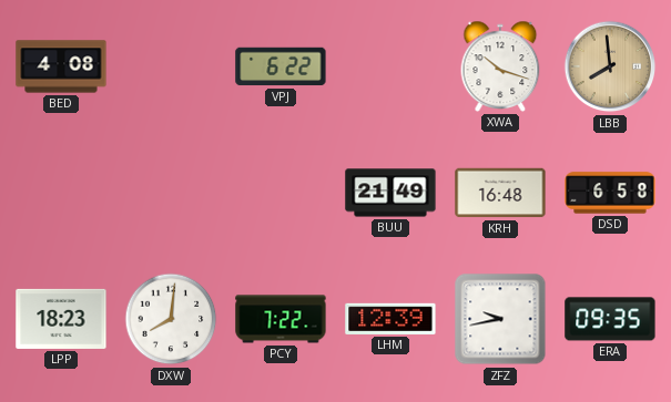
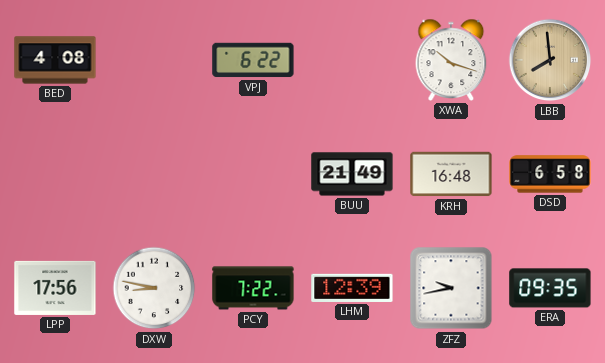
LPP: 18:23 -> 17:56
DXW: 8:01 -> 8:47
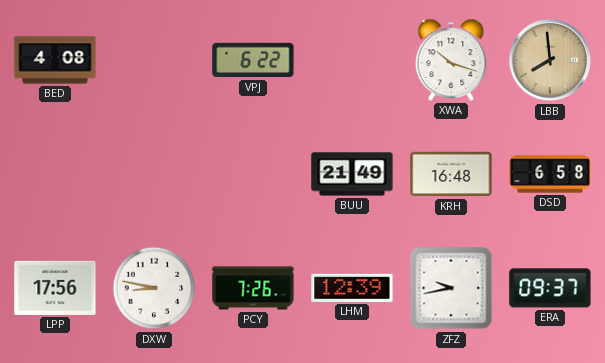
PCY: 7:22 -> 7:26
ERA: 09:35 -> 09:37
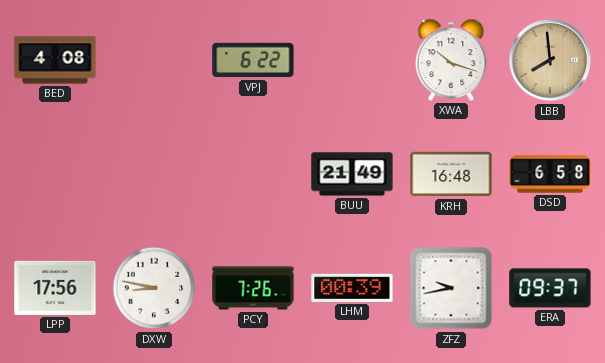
LHM: 12:39 -> 00:39
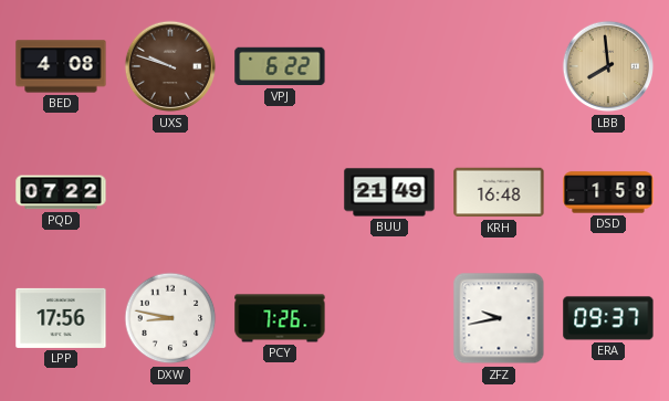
UXS: none -> 9:48
XWA: 10:18 -> none
PQD: none -> 07:22
DSD: 6:58 -> 1:58
LHM: 00:39 -> none
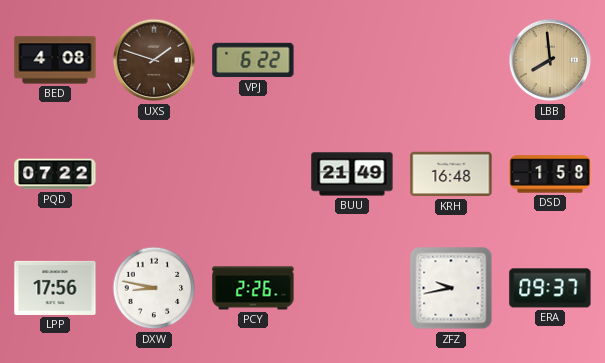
UXS: 9:48 -> 1:48
PCY: 7:26 -> 2:26
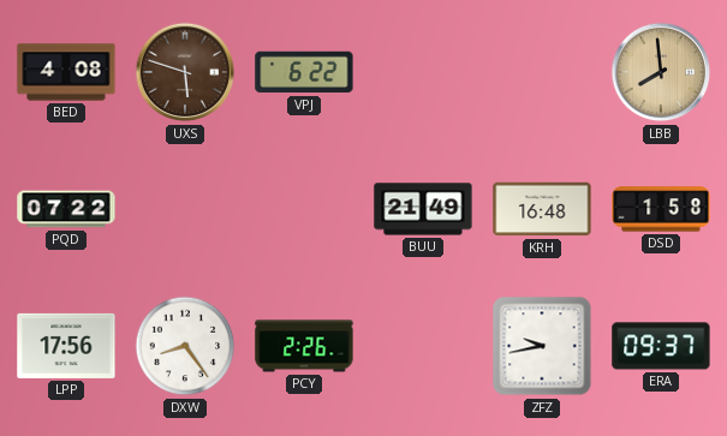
UXS: 1:48 -> 5:48
DXW: 8:47 -> 8:24
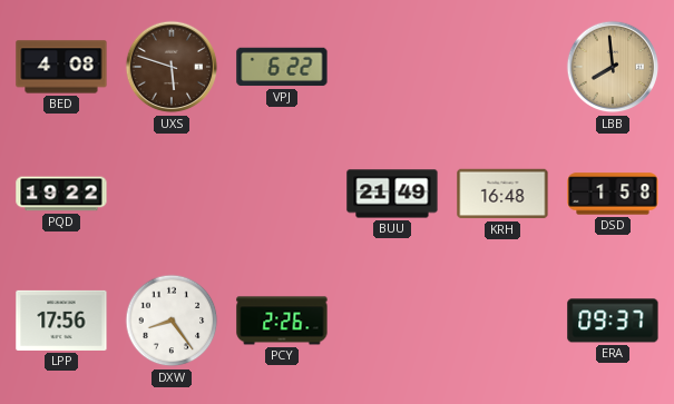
PQD: 07:22 -> 19:22
ZFZ: 9:43 -> none
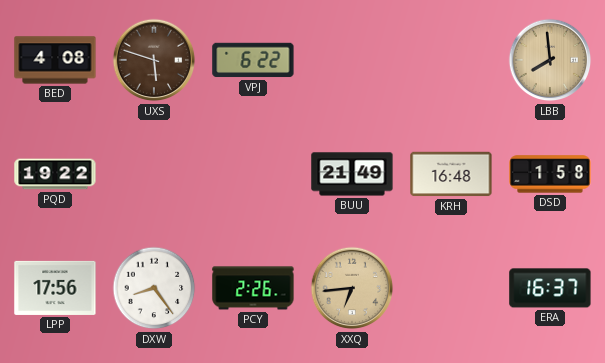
XXQ: none -> 6:44
ERA: 09:37 -> 16:37
